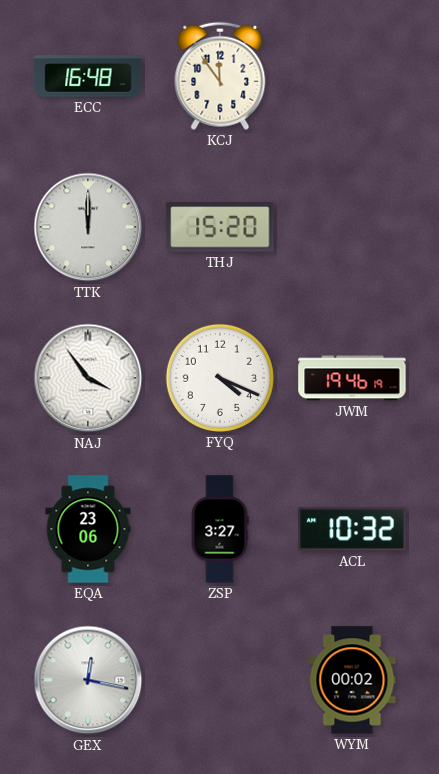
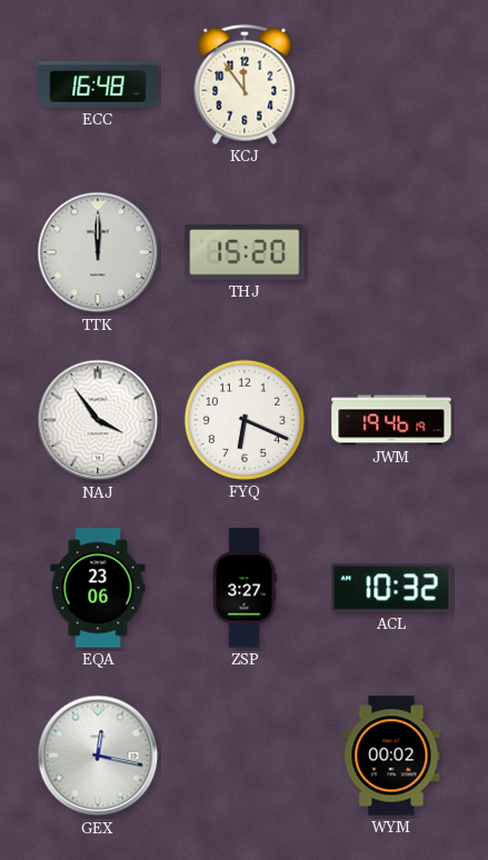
FYQ: 4:19 -> 6:19
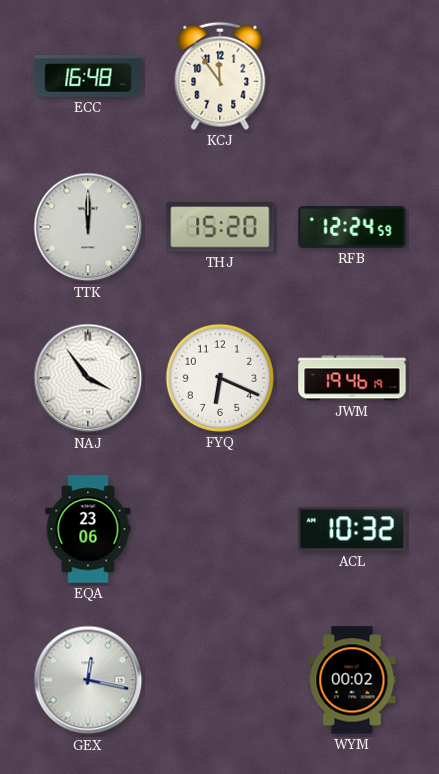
RFB: none -> 12:24
ZSP: 3:27 -> none
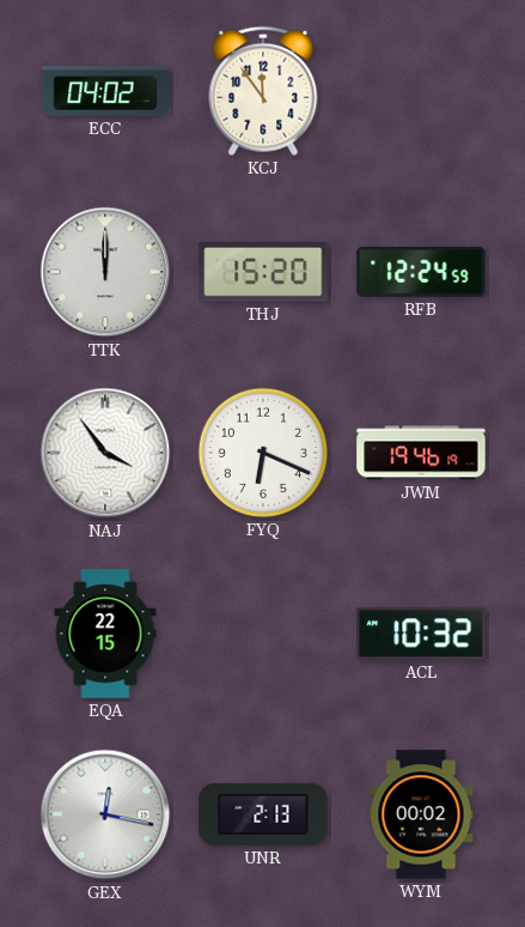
ECC: 16:48 -> 04:02
EQA: 23:06 -> 22:15
UNR: none -> 2:13
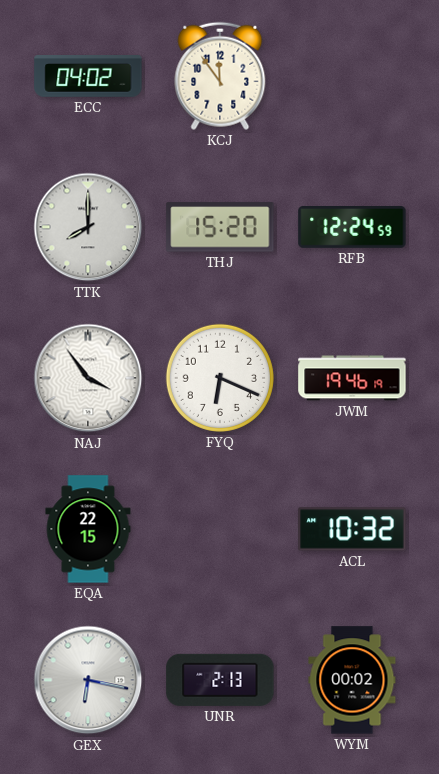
TTK: 12:00 -> 8:00
GEX: 12:17 -> 6:17
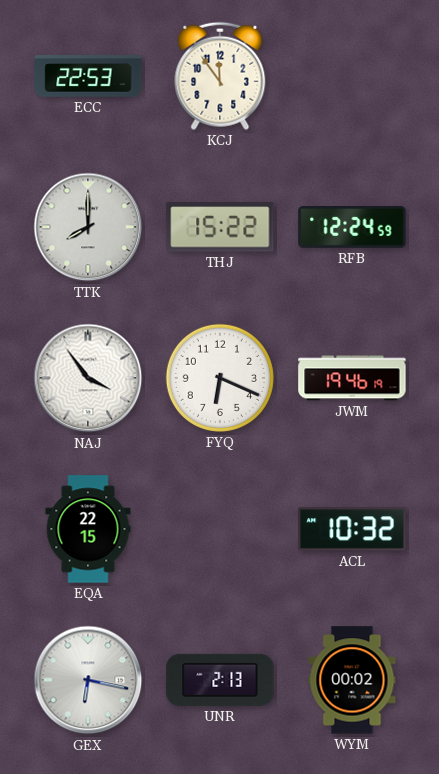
ECC: 04:02 -> 22:53
THJ: 15:20 -> 15:22
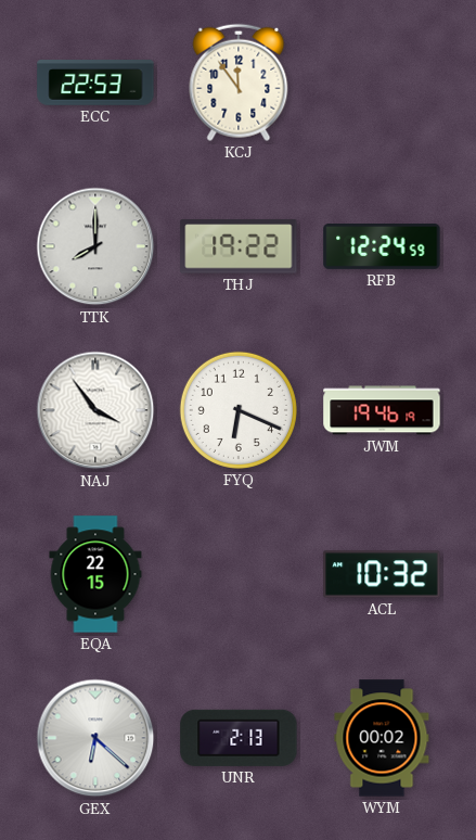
THJ: 15:22 -> 19:22
GEX: 6:17 -> 6:22
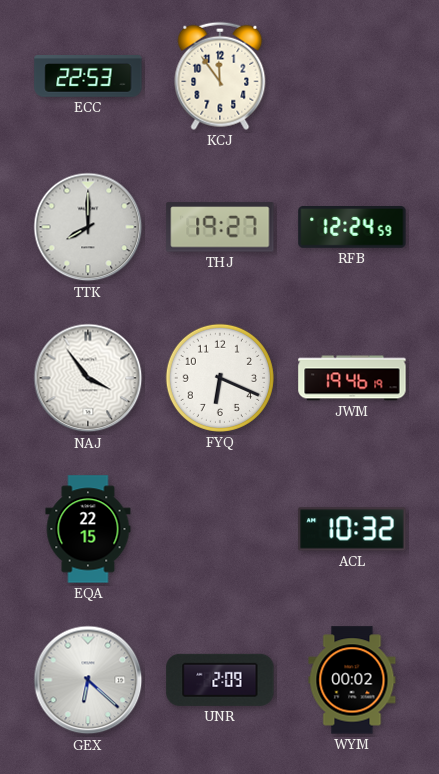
THJ: 19:22 -> 19:27
UNR: 2:13 -> 2:09
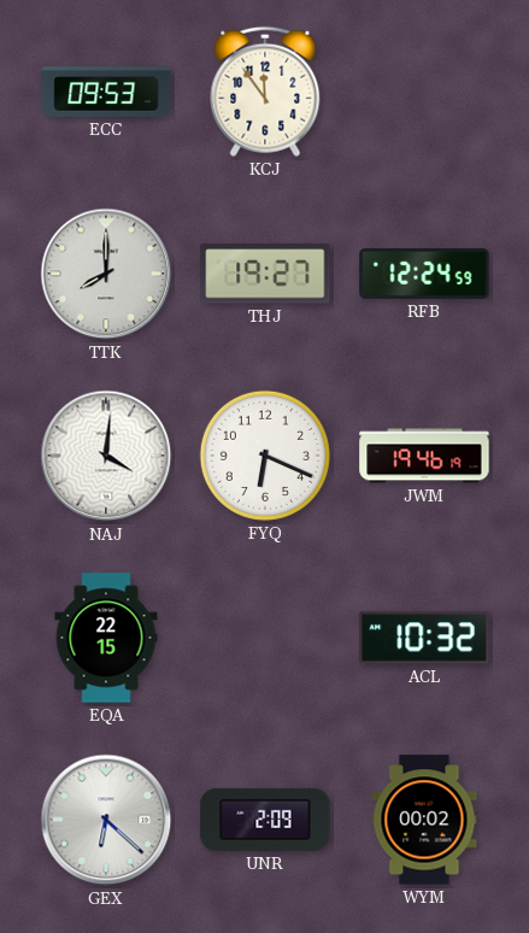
ECC: 22:53 -> 09:53
NAJ: 3:54 -> 4:01
